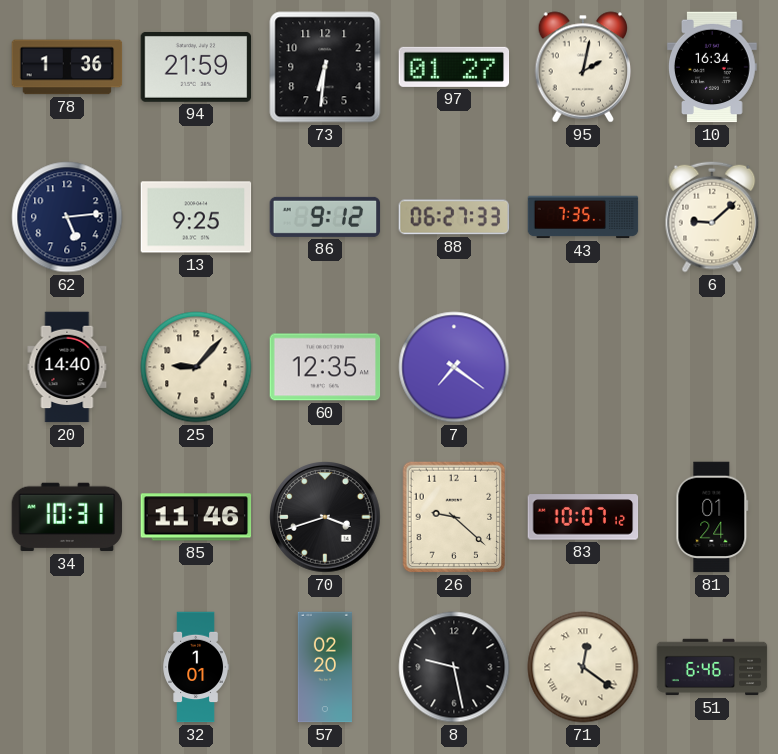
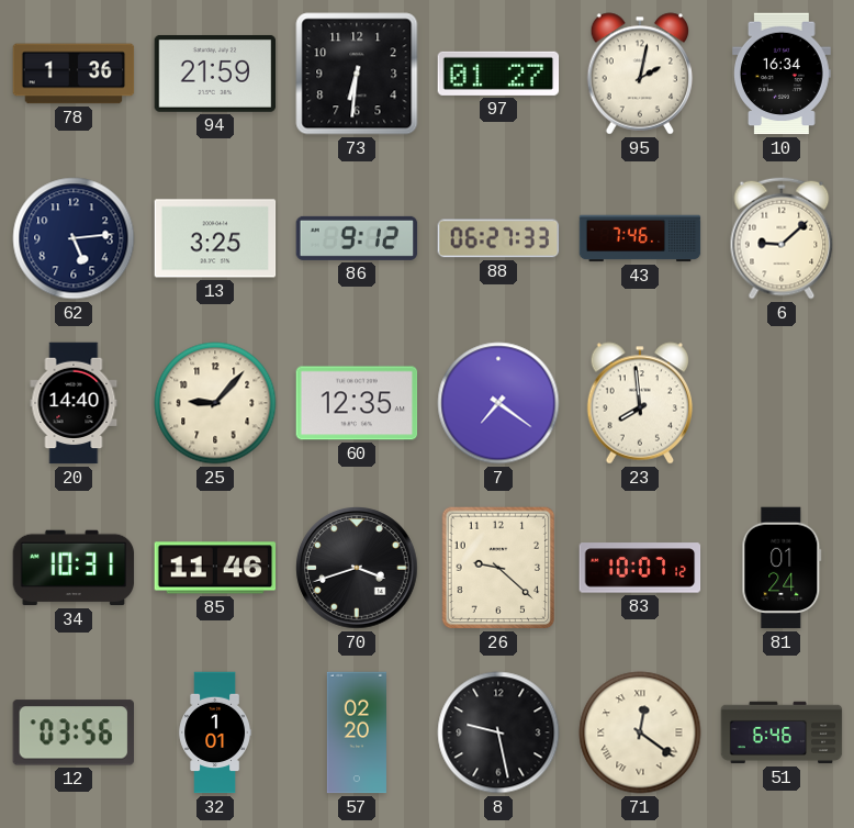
13: 9:25 -> 3:25
43: 7:35 -> 7:46
23: none -> 7:59
12: none -> 03:56
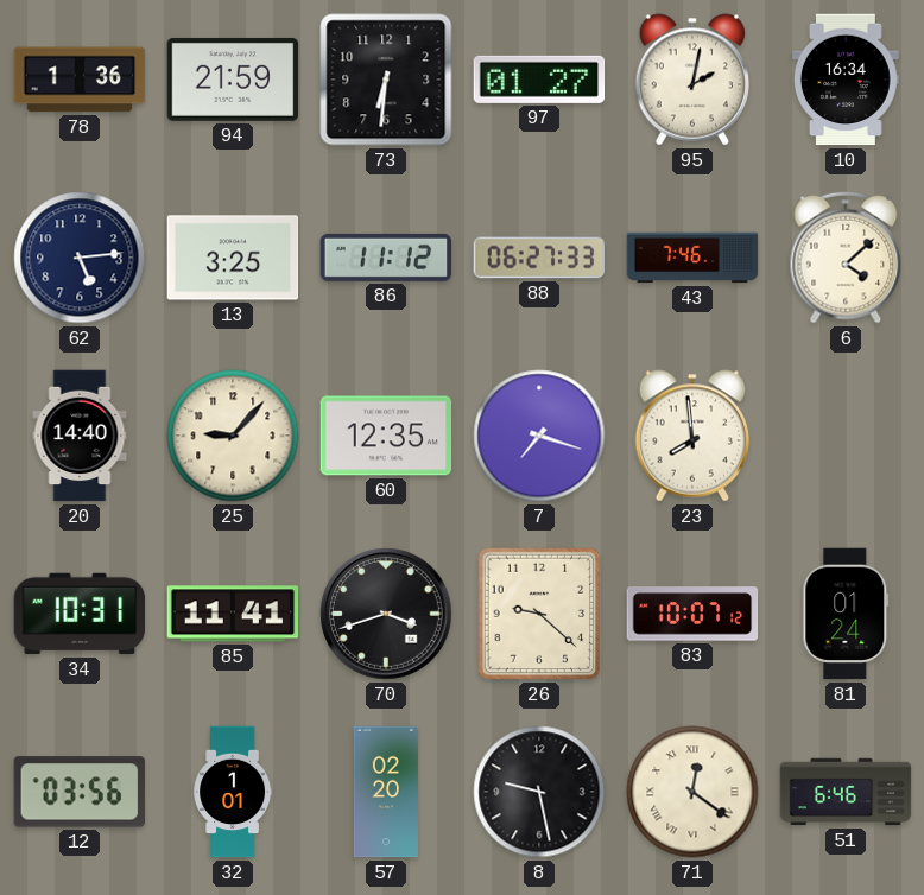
86: 9:12 -> 11:12
6: 9:08 -> 4:08
7: 7:21 -> 7:18
85: 11:46 -> 11:41
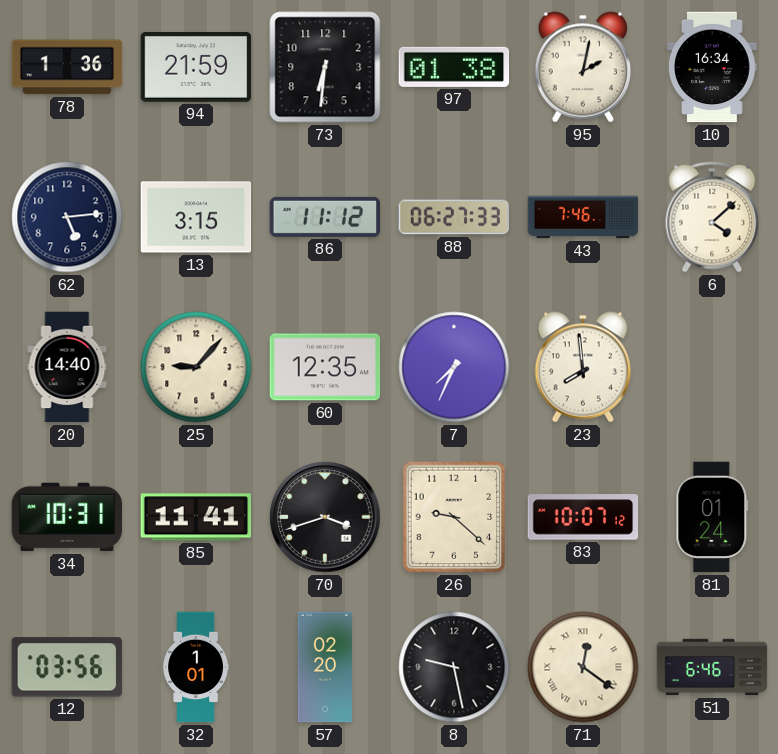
97: 01:27 -> 01:38
13: 3:25 -> 3:15
7: 7:18 -> 7:34
